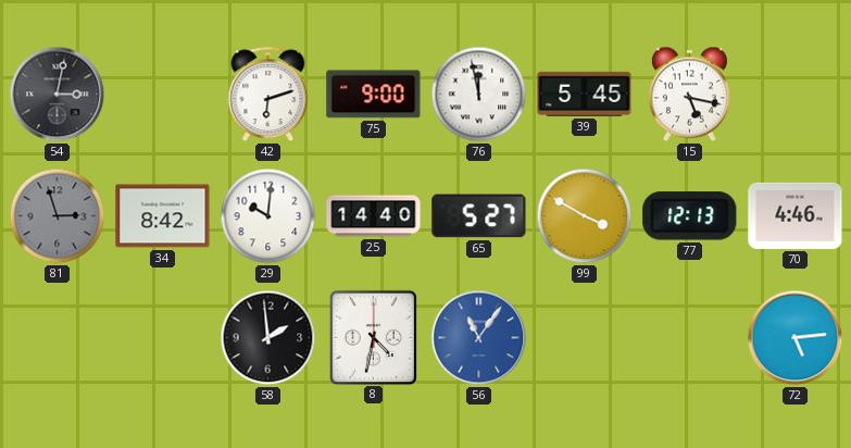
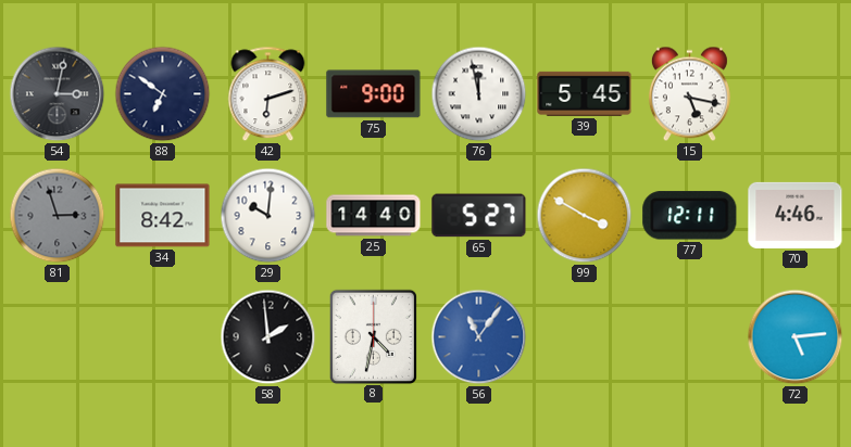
88: none -> 6:51
77: 12:13 -> 12:11
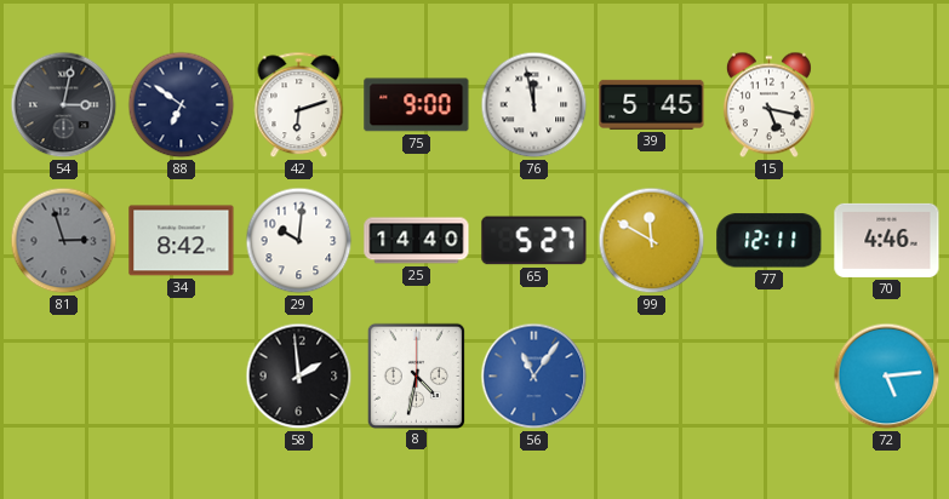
99: 3:50 -> 11:50
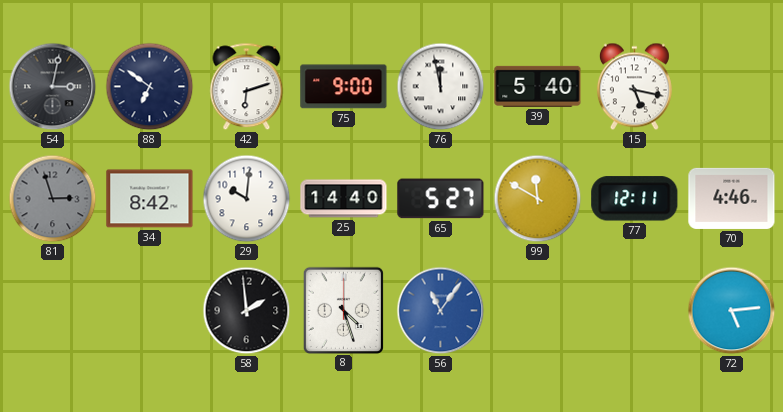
39: 5:45 -> 5:40
8: 4:32 -> 4:27
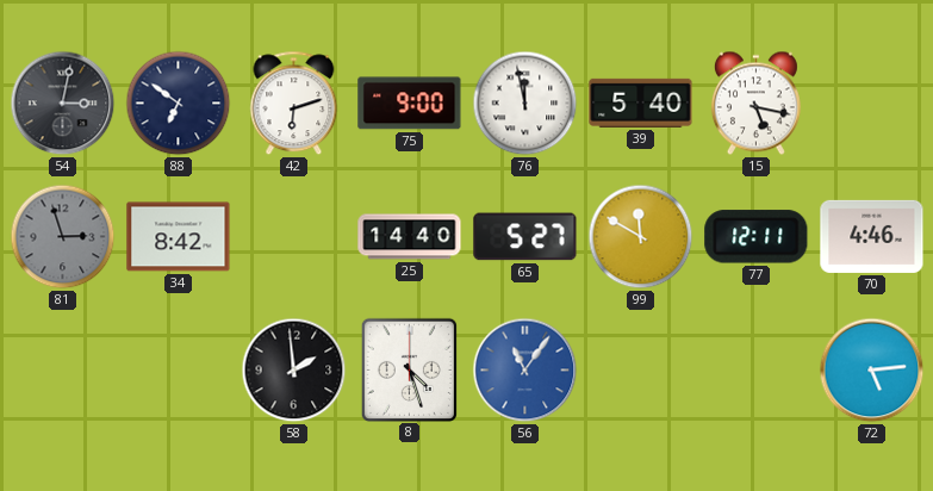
29: 10:01 -> none
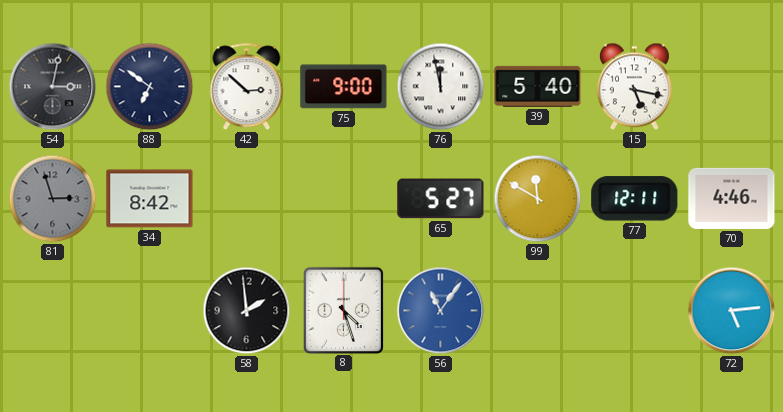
42: 6:12 -> 2:52
25: 14:40 -> none
